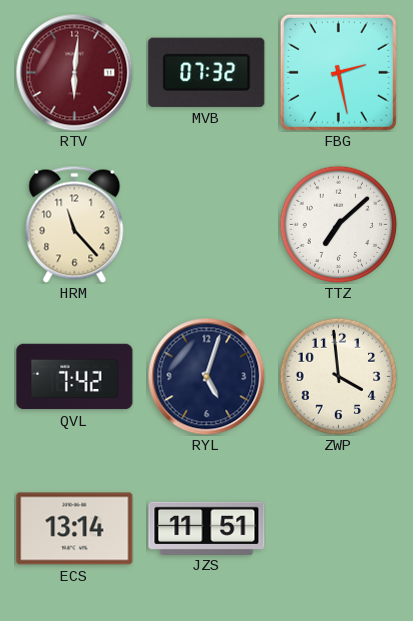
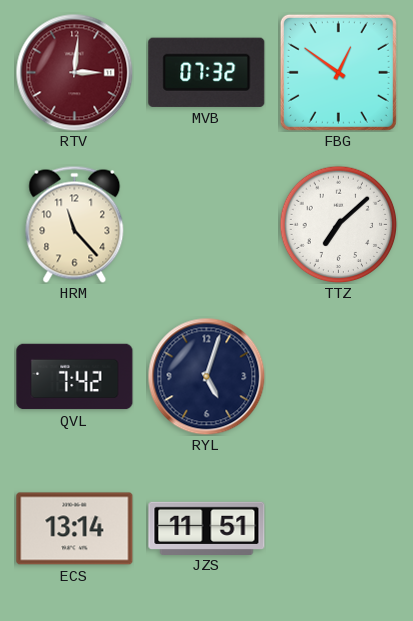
RTV: 6:01 -> 3:01
FBG: 2:28 -> 12:51
ZWP: 3:59 -> none
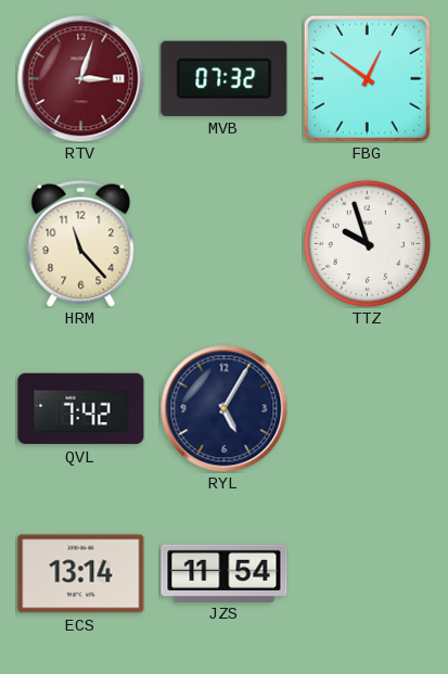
RTV: 3:01 -> 3:03
TTZ: 7:08 -> 9:57
RYL: 5:03 -> 5:05
JZS: 11:51 -> 11:54
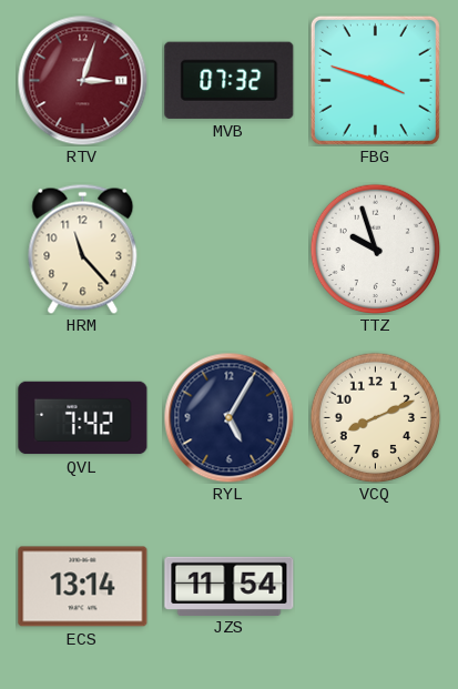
FBG: 12:51 -> 3:48
VCQ: none -> 8:11
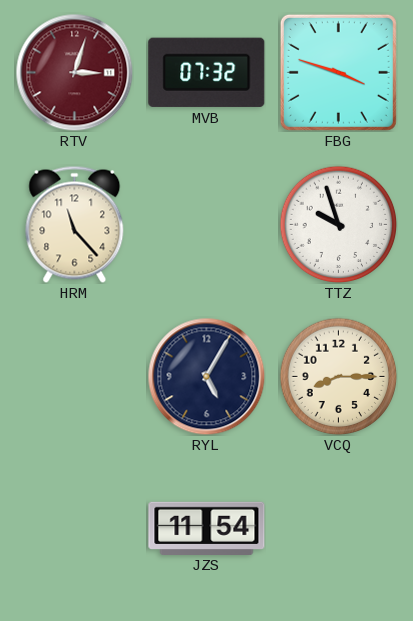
QVL: 7:42 -> none
VCQ: 8:11 -> 8:15
ECS: 13:14 -> none
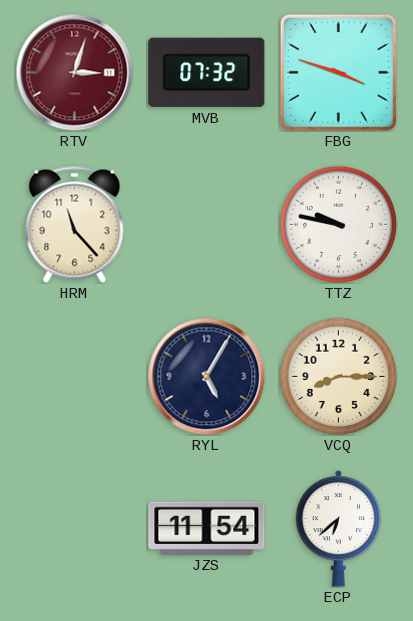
TTZ: 9:57 -> 9:47
ECP: none -> 6:38
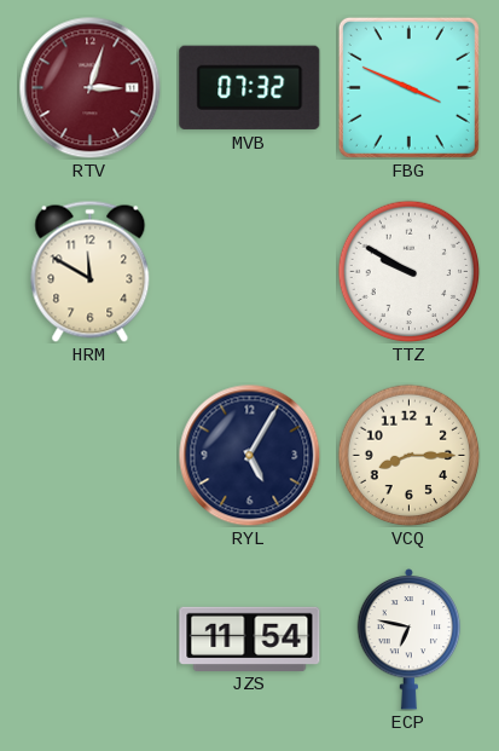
FBG: 3:48 -> 3:49
HRM: 11:23 -> 11:50
TTZ: 9:47 -> 9:50
ECP: 6:38 -> 6:47
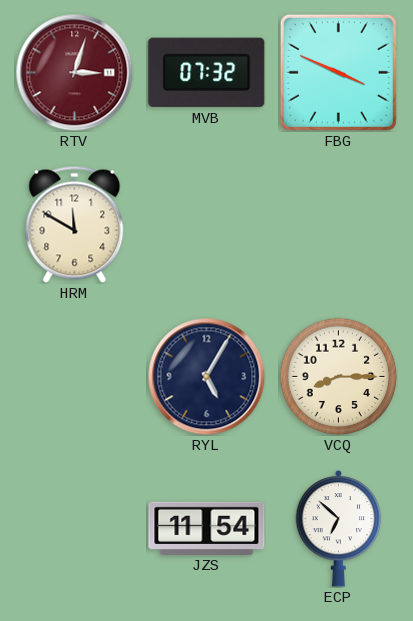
TTZ: 9:50 -> none
ECP: 6:47 -> 6:52
